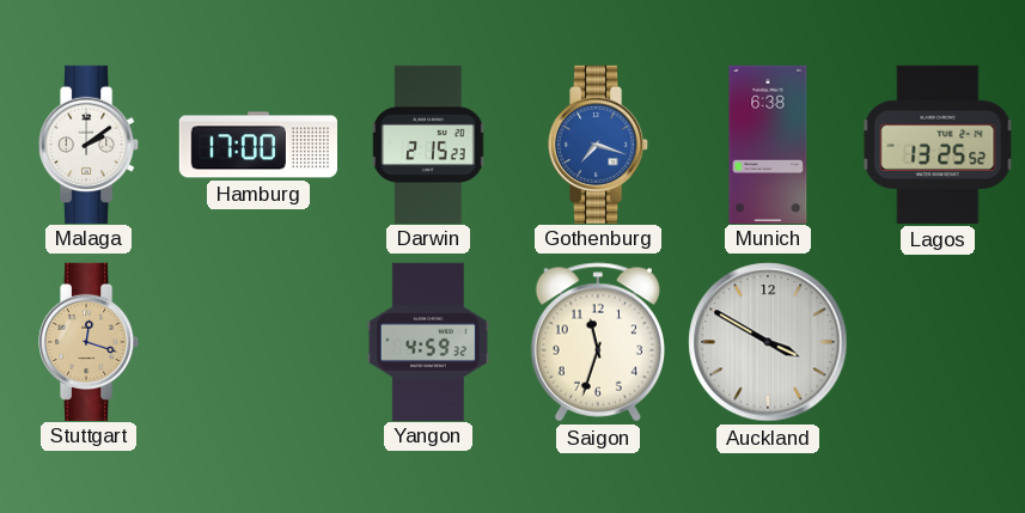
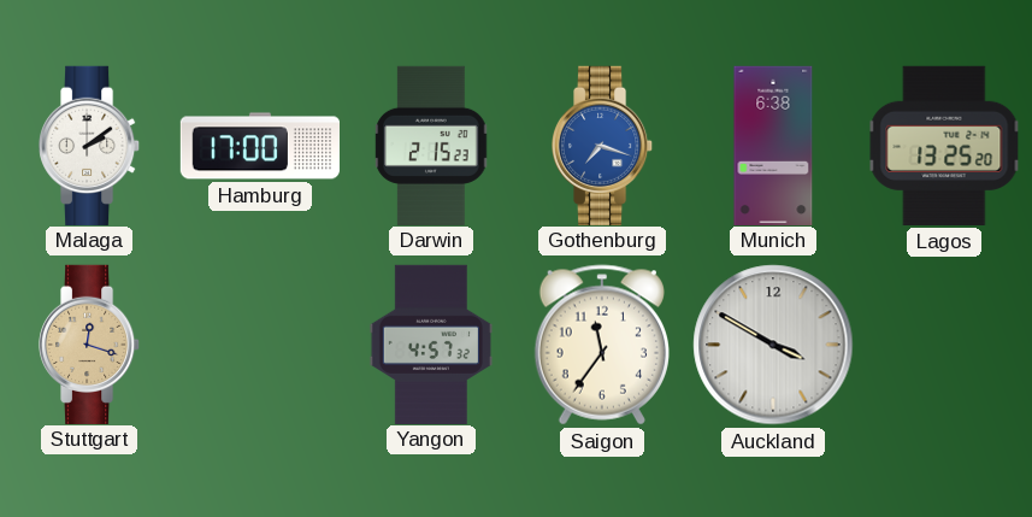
Lagos: 13:25:52 -> 13:25:20
Yangon: 4:59 -> 4:57
Saigon: 11:33 -> 11:36
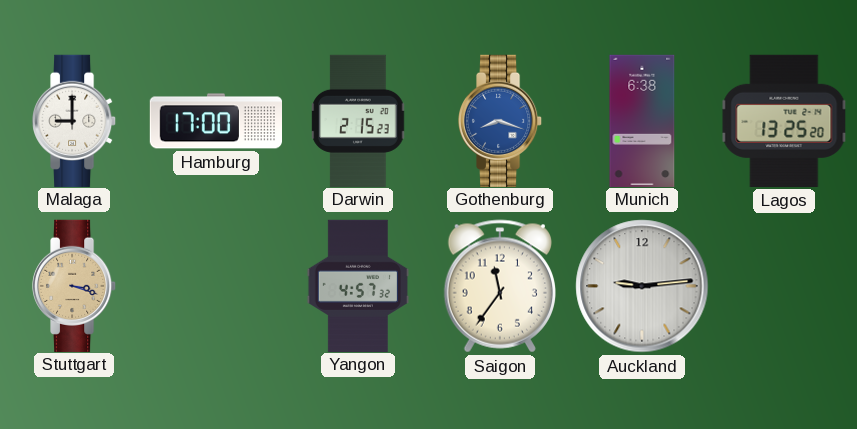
Malaga: 2:09 -> 9:00
Gothenburg: 7:18 -> 8:18
Stuttgart: 12:18 -> 3:18
Auckland: 3:50 -> 9:14
